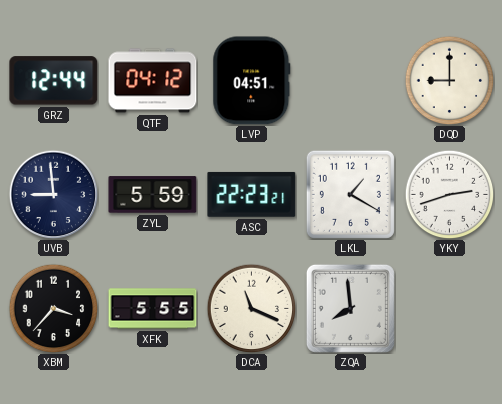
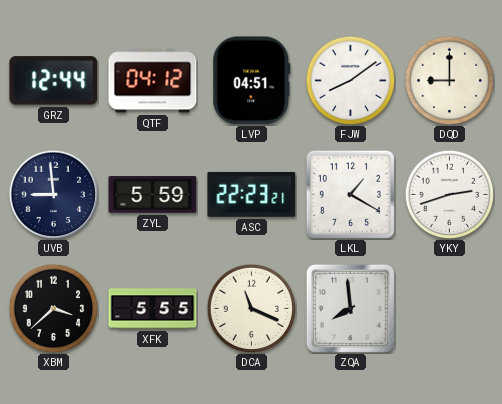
FJW: none -> 8:09
XBM: 3:37 -> 3:38
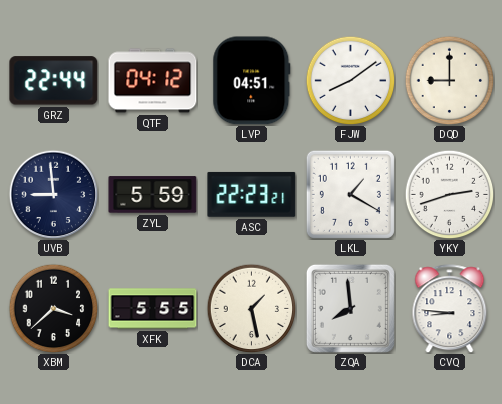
GRZ: 12:44 -> 22:44
DCA: 11:19 -> 1:28
CVQ: none -> 8:46
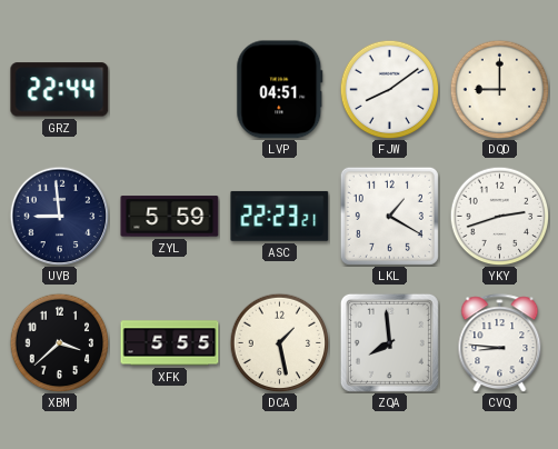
QTF: 04:12 -> none
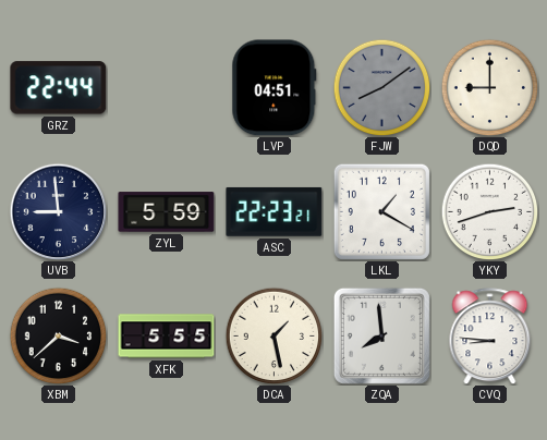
FJW dial: white -> grey
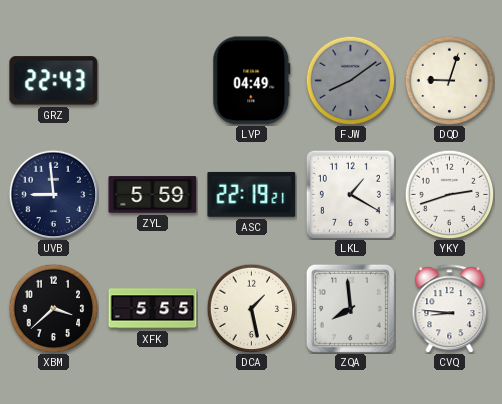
GRZ: 22:44 -> 22:43
LVP: 04:51 -> 04:49
DQD: 9:00 -> 9:03
ASC: 22:23 -> 22:19
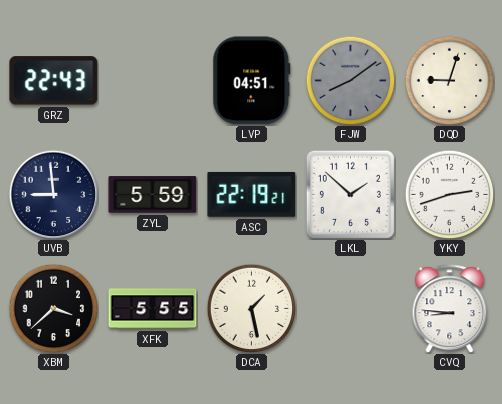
LVP: 04:49 -> 04:51
LKL: 1:20 -> 1:52
ZQA: 7:59 -> none
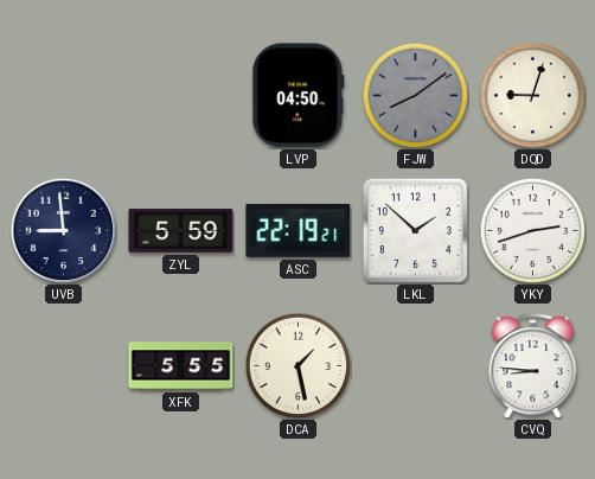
GRZ: 22:43 -> none
LVP: 04:51 -> 04:50
XBM: 3:38 -> none
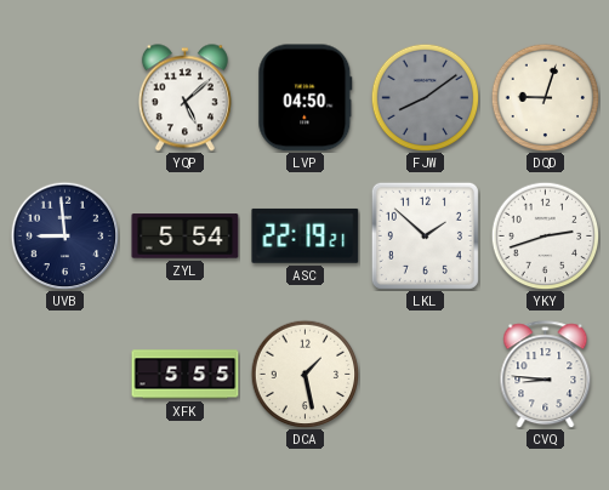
YQP: none -> 5:08
ZYL: 5:59 -> 5:54
